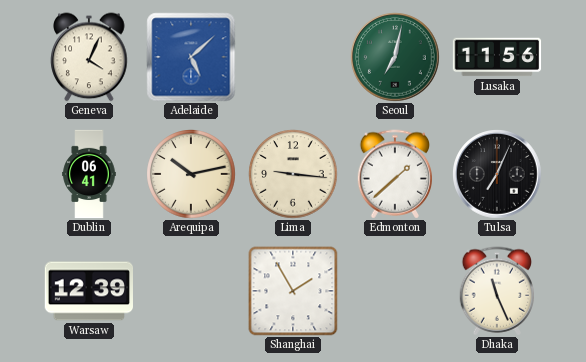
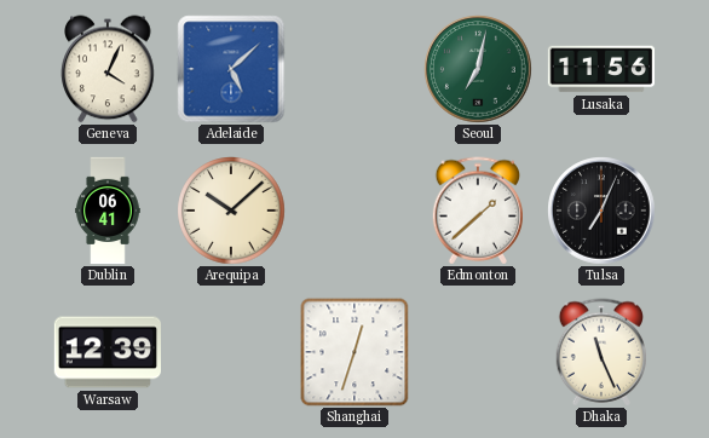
Arequipa: 10:13 -> 10:08
Lima: 9:16 -> none
Shanghai: 1:55 -> 12:33
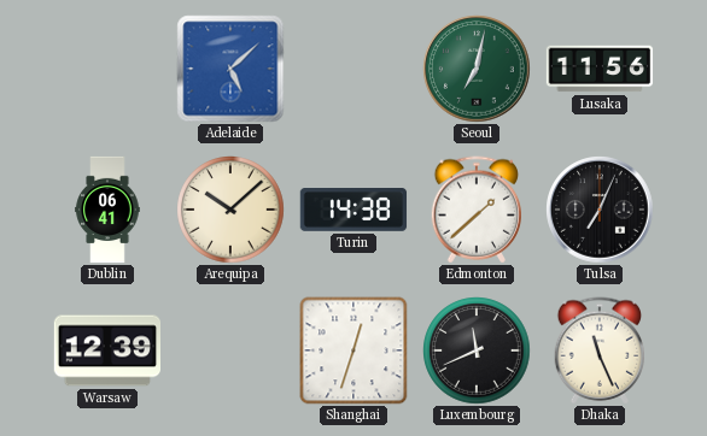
Geneva: 4:04 -> none
Turin: none -> 14:38
Luxembourg: none -> 11:41
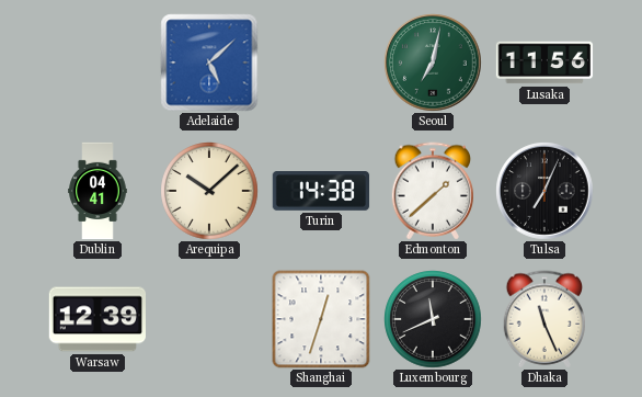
Dublin: 06:41 -> 04:41
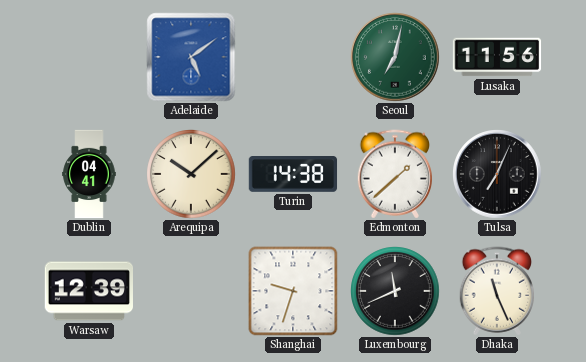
Adelaide: 5:08 -> 5:09
Shanghai: 12:33 -> 9:33
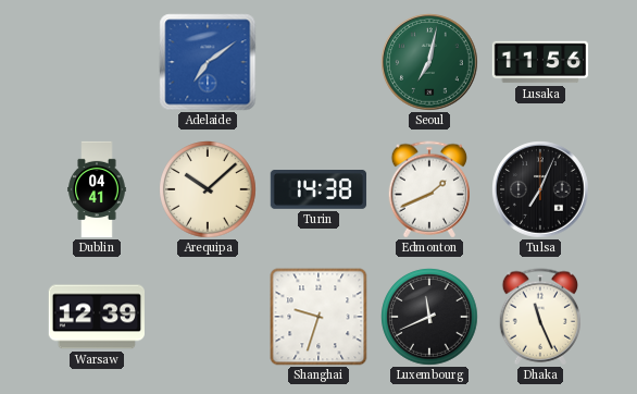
Adelaide: 5:09 -> 7:09
Edmonton: 1:38 -> 1:41
